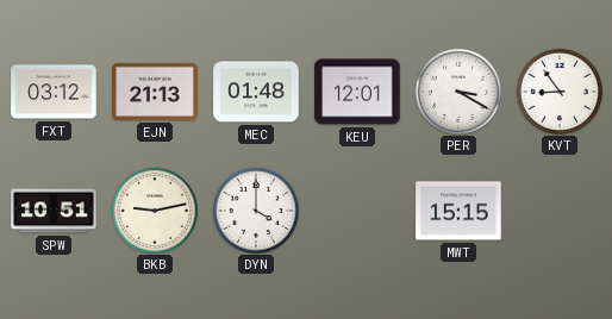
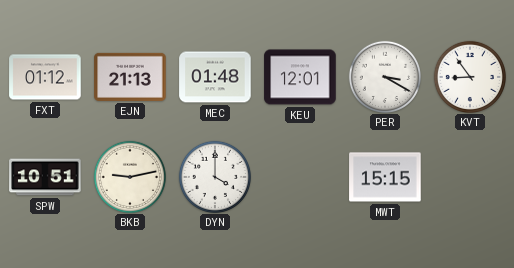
FXT: 03:12 -> 01:12
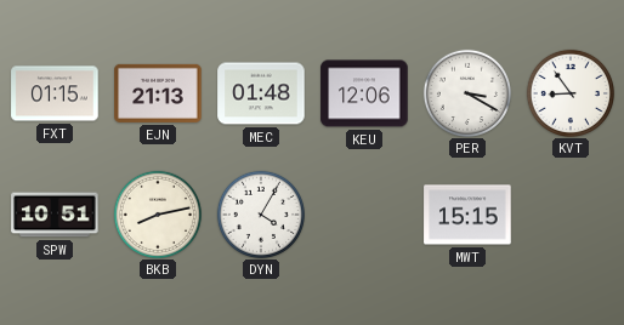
FXT: 01:12 -> 01:15
KEU: 12:01 -> 12:06
BKB: 9:13 -> 8:13
DYN: 4:00 -> 4:05
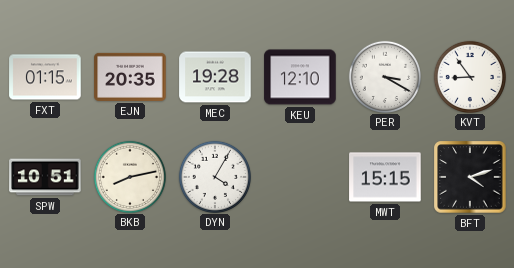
EJN: 21:13 -> 20:35
MEC: 01:48 -> 19:28
KEU: 12:06 -> 12:10
BFT: none -> 4:12
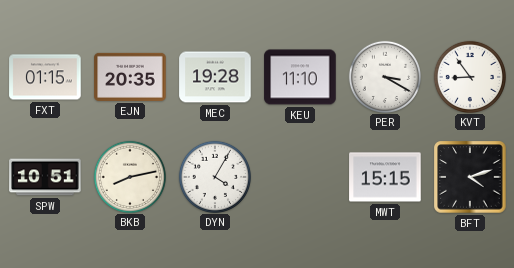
KEU: 12:10 -> 11:10
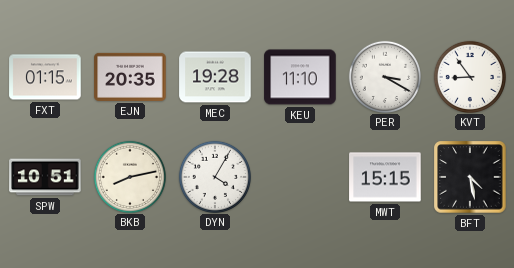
BFT: 4:12 -> 4:28
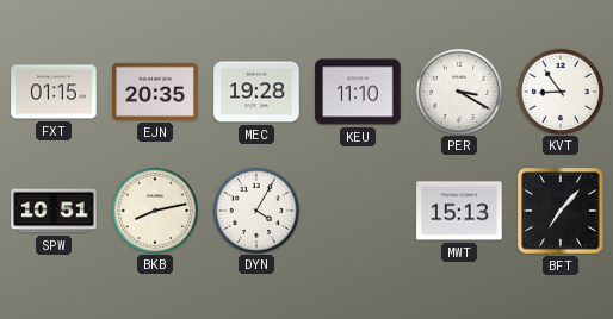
MWT: 15:15 -> 15:13
BFT: 4:28 -> 7:07
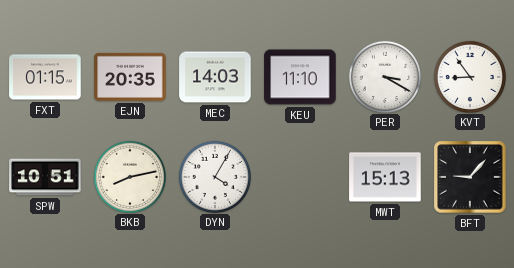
MEC: 19:28 -> 14:03
BFT: 7:07 -> 9:07
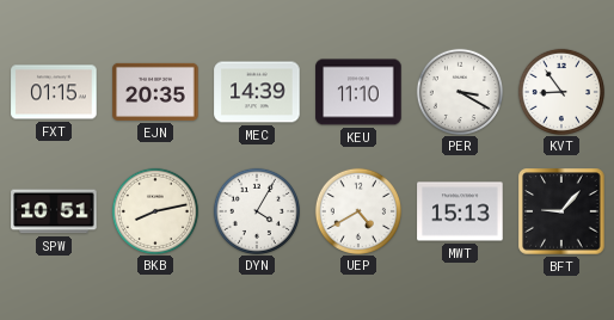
MEC: 14:03 -> 14:39
UEP: none -> 4:40
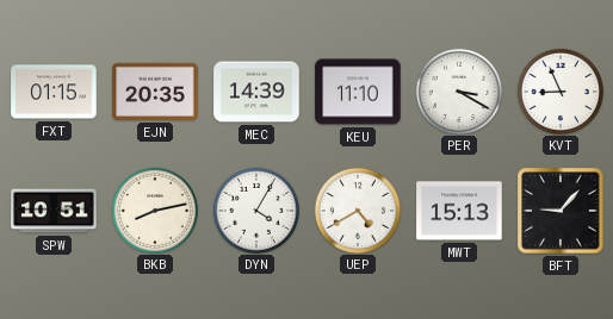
KVT: 8:54 -> 8:56
